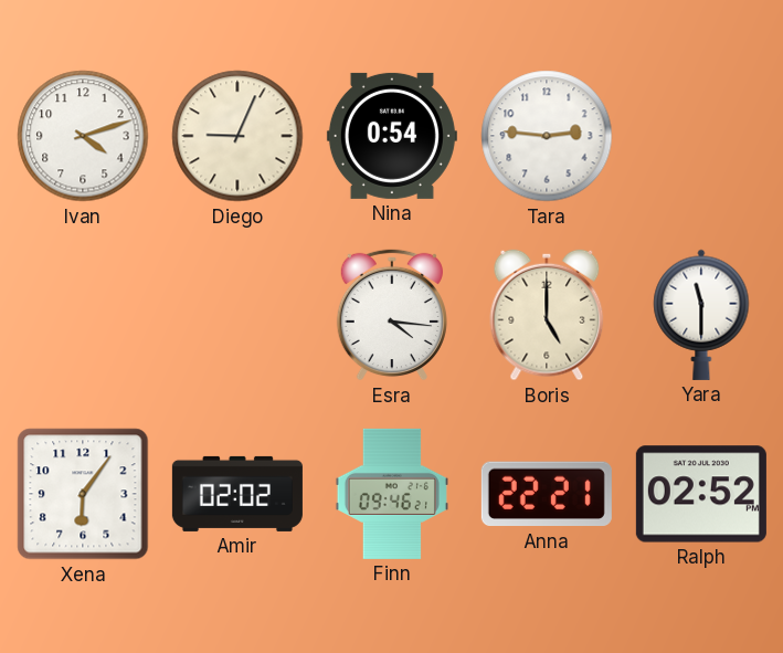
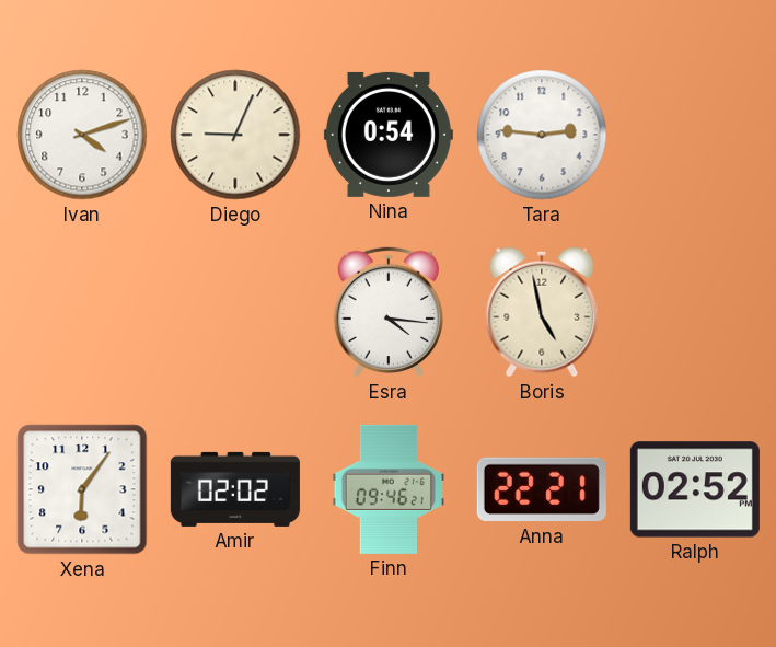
Boris: 5:00 -> 4:58
Yara: 11:30 -> none
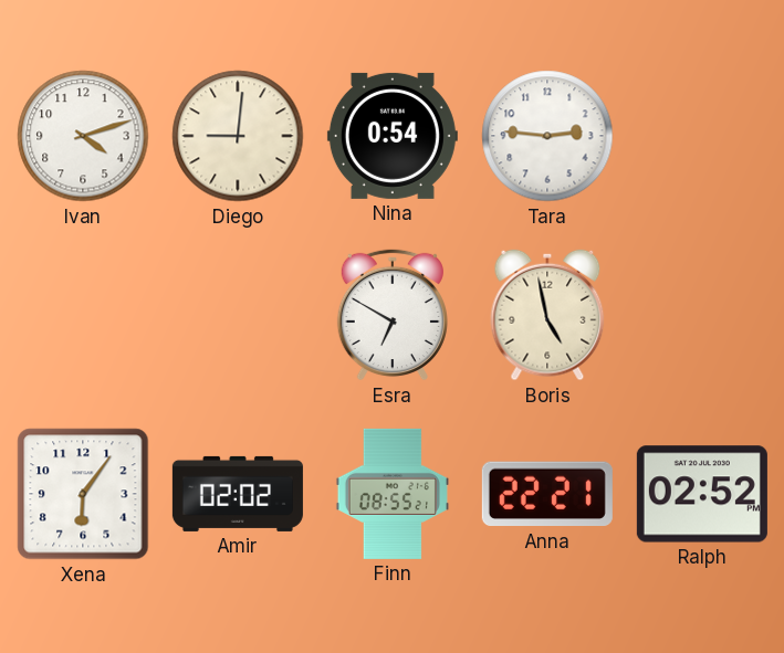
Diego: 9:04 -> 9:01
Esra: 4:16 -> 6:50
Finn: 09:46 -> 08:55
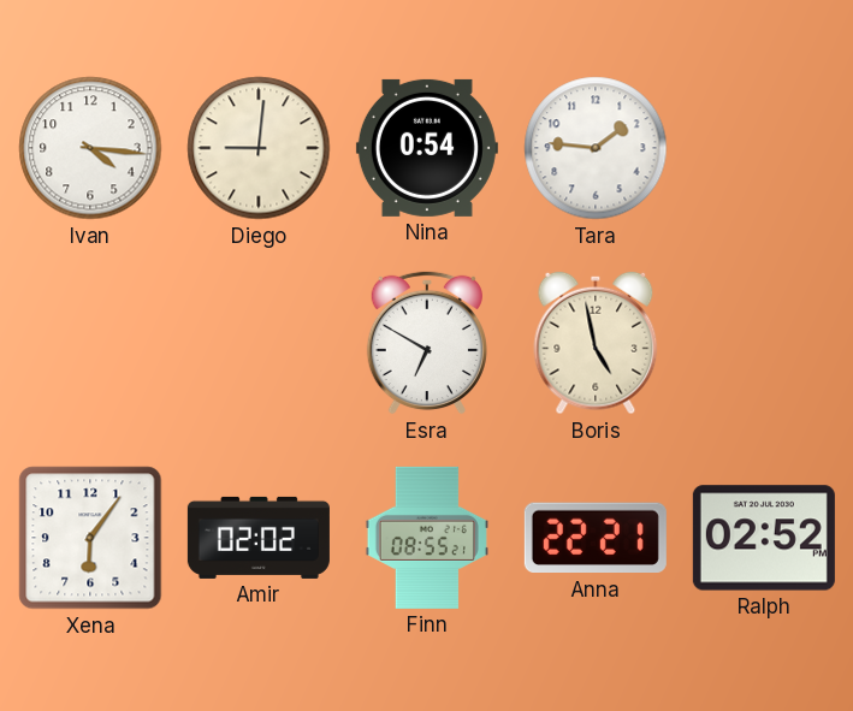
Ivan: 4:12 -> 4:16
Tara: 2:46 -> 1:46
